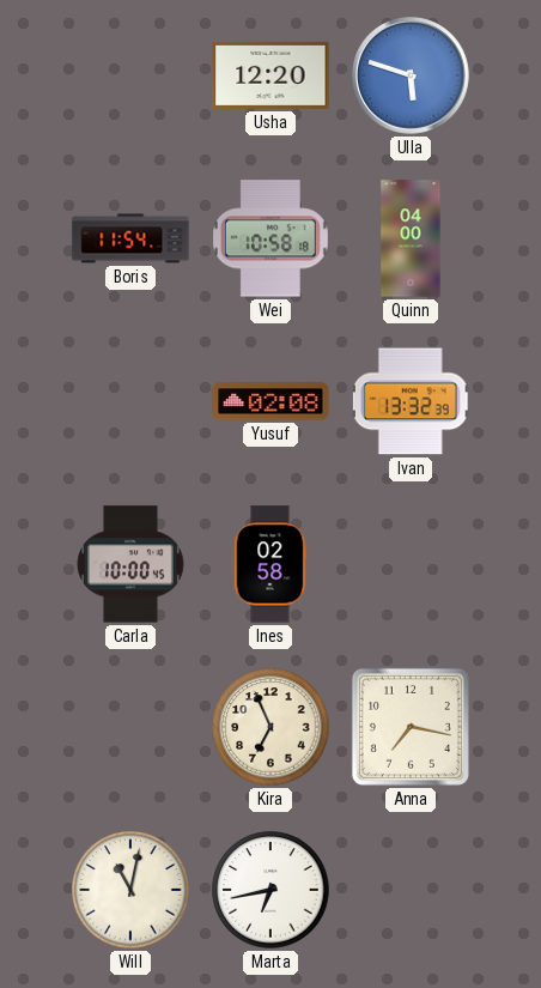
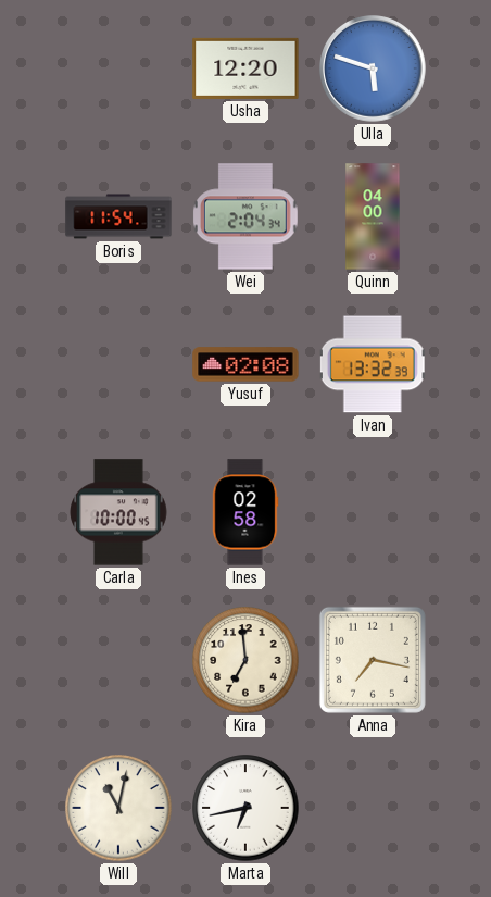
Wei: 10:58 -> 2:04
Kira: 6:56 -> 6:59
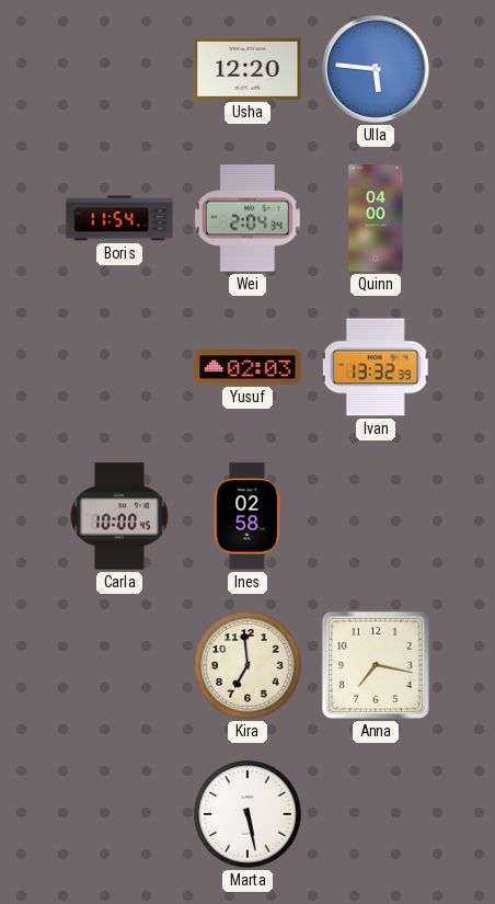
Ulla: 5:48 -> 5:46
Yusuf: 02:08 -> 02:03
Will: 11:02 -> none
Marta: 6:43 -> 5:28
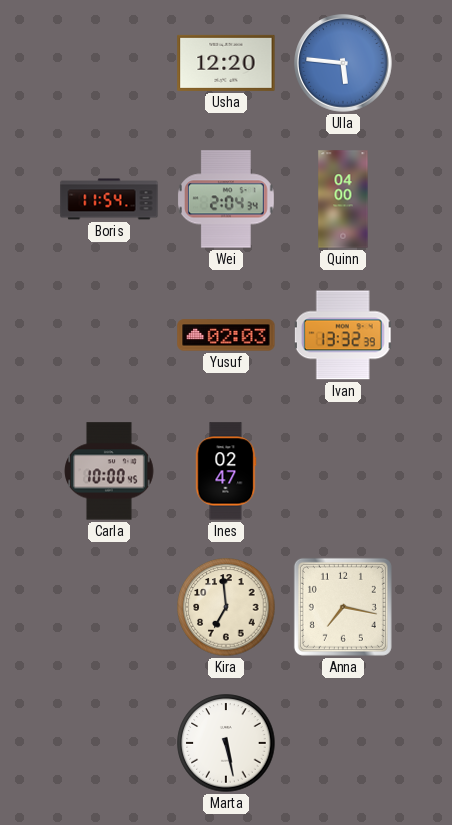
Ines: 02:58 -> 02:47
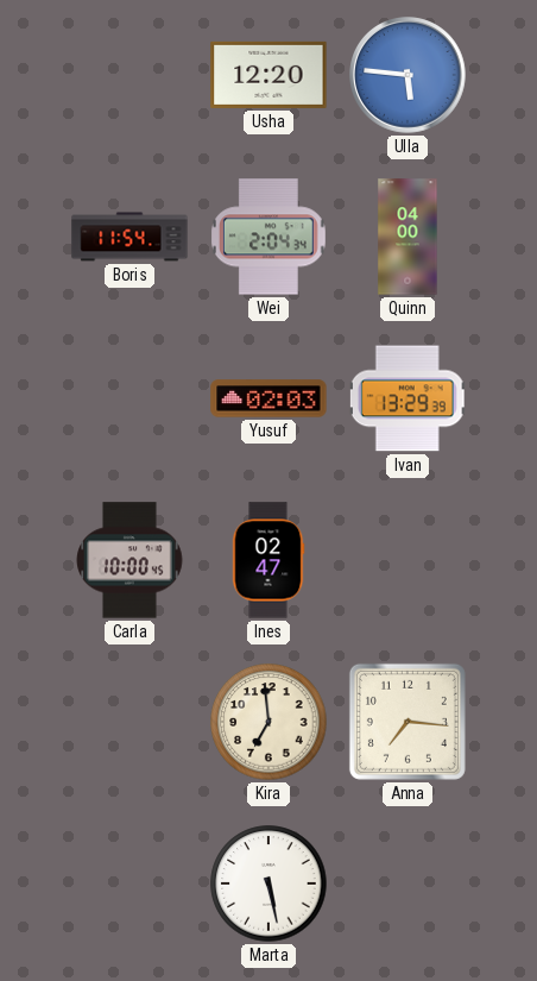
Ivan: 13:32 -> 13:29
Anna: 7:17 -> 7:16
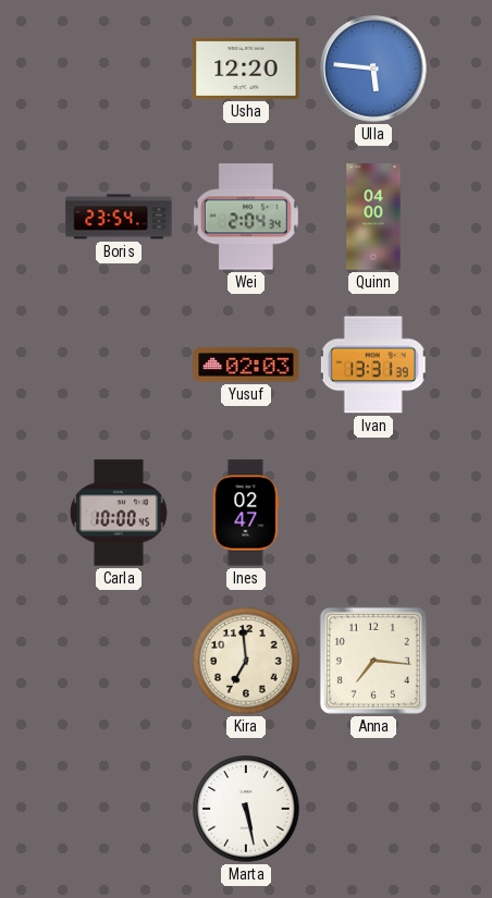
Boris: 11:54 -> 23:54
Ivan: 13:29 -> 13:31
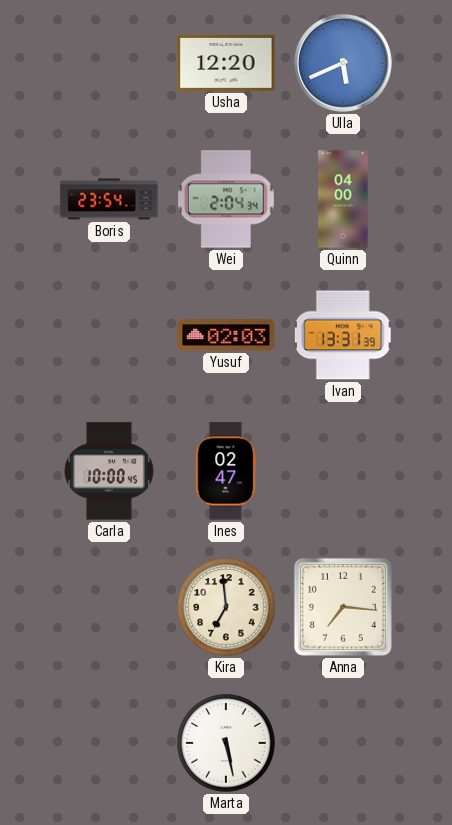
Ulla: 5:46 -> 5:41
